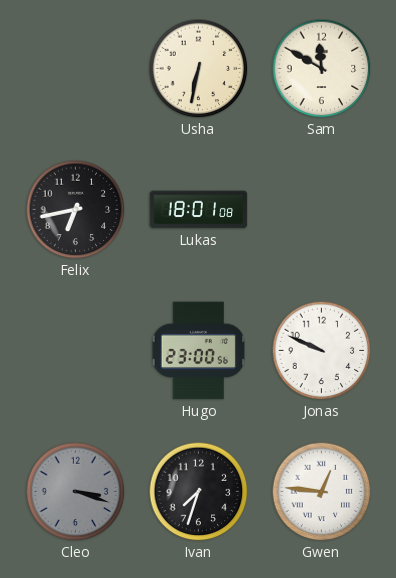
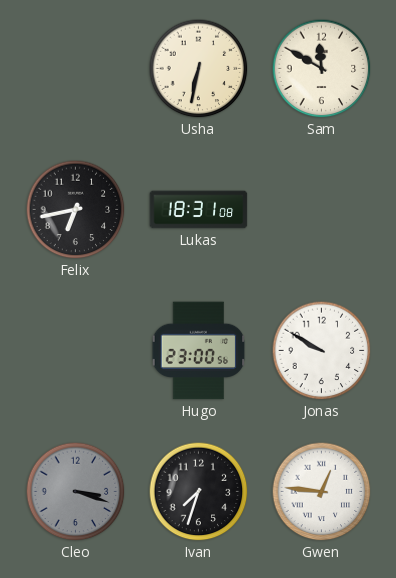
Lukas: 18:01 -> 18:31
Jonas: 9:49 -> 9:50
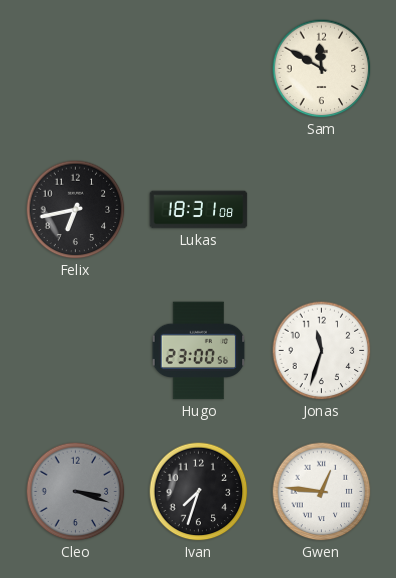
Usha: 6:32 -> none
Jonas: 9:50 -> 11:33
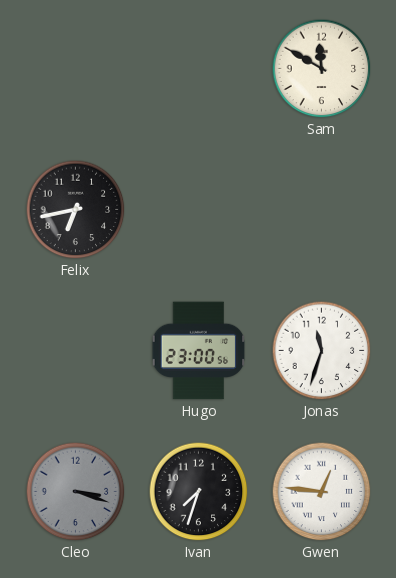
Lukas: 18:31 -> none
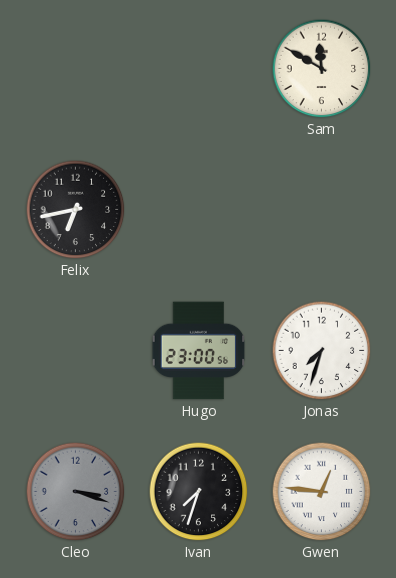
Jonas: 11:33 -> 7:33
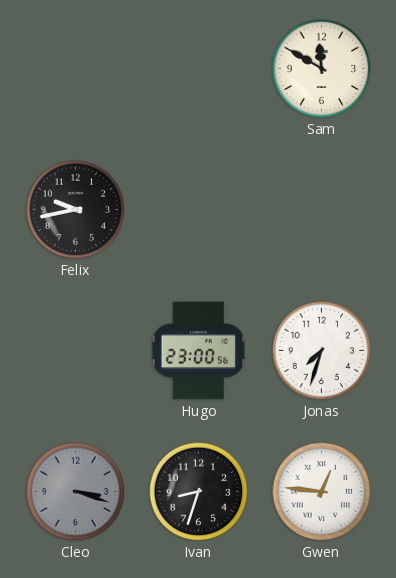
Felix: 6:43 -> 9:43
Ivan: 7:33 -> 8:33
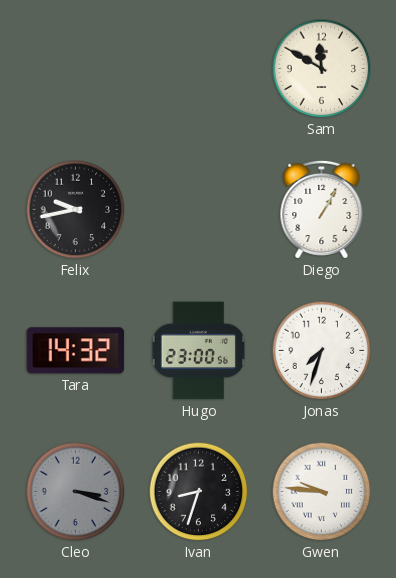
Diego: none -> 1:05
Tara: none -> 14:32
Gwen: 12:46 -> 9:46
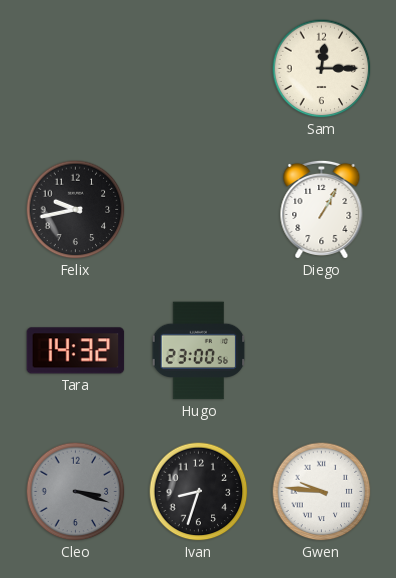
Sam: 11:50 -> 12:15
Jonas: 7:33 -> none
